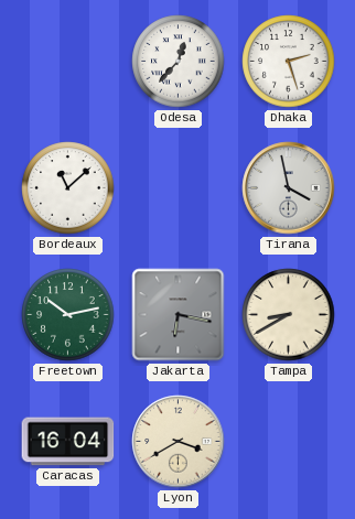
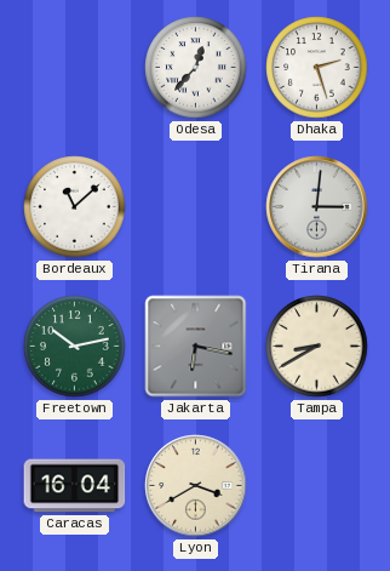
Tirana: 3:58 -> 3:01
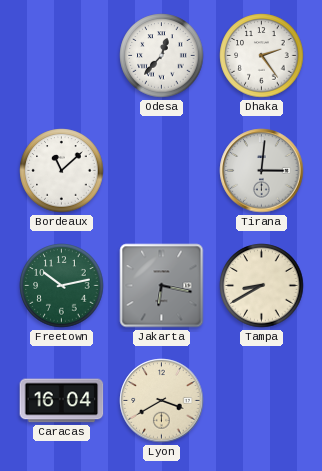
Dhaka: 2:27 -> 2:24
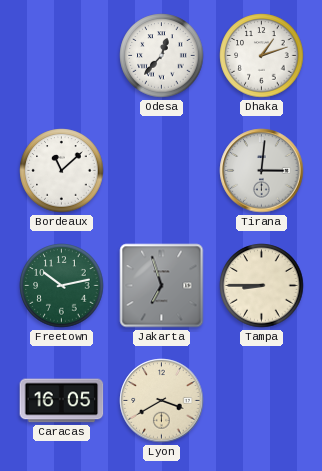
Dhaka: 2:24 -> 1:12
Jakarta: 6:17 -> 6:57
Tampa: 8:40 -> 8:45
Caracas: 16:04 -> 16:05
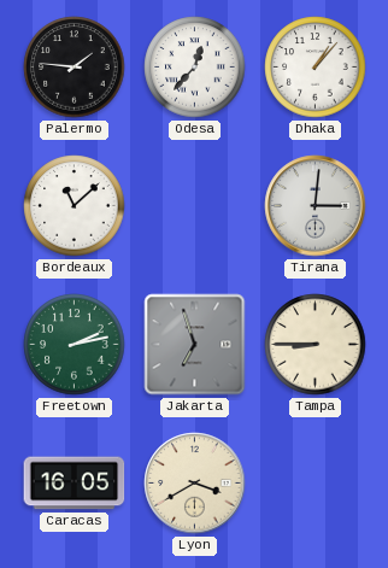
Palermo: none -> 1:46
Dhaka: 1:12 -> 1:07
Freetown: 10:13 -> 2:13
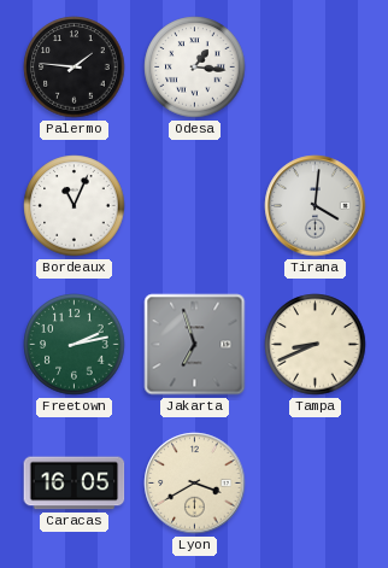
Odesa: 12:37 -> 1:16
Dhaka: 1:07 -> none
Bordeaux: 11:08 -> 11:04
Tirana: 3:01 -> 4:01
Tampa: 8:45 -> 8:41
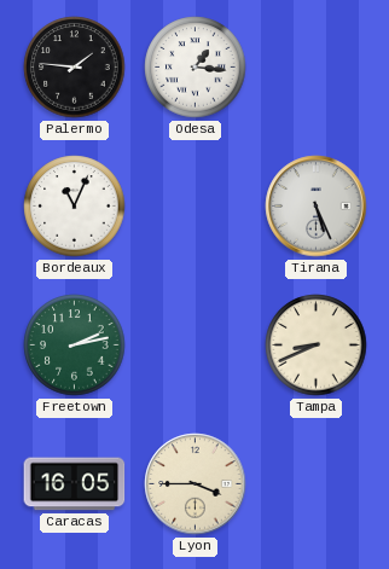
Tirana: 4:01 -> 5:26
Jakarta: 6:57 -> none
Lyon: 3:40 -> 3:45
